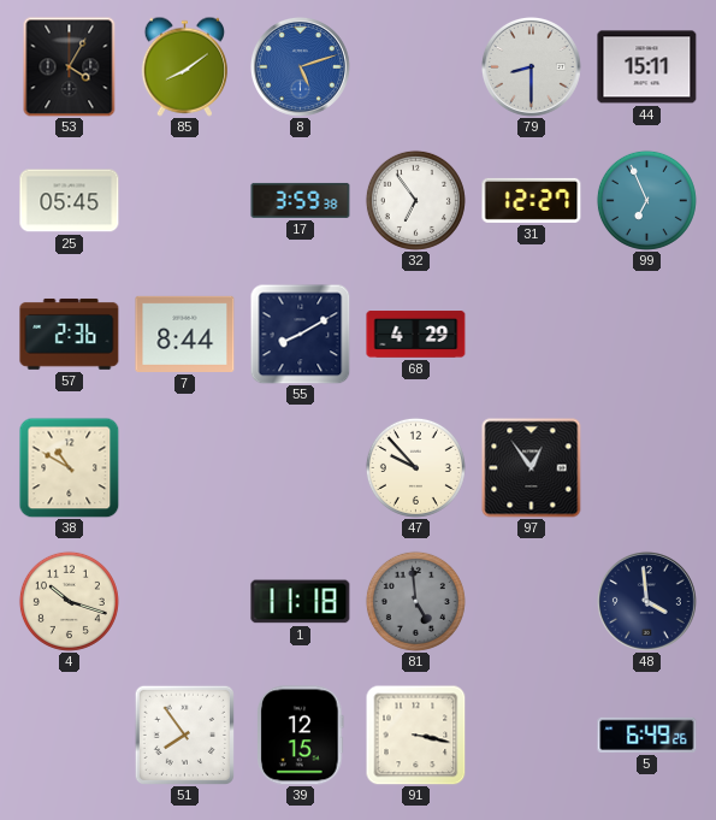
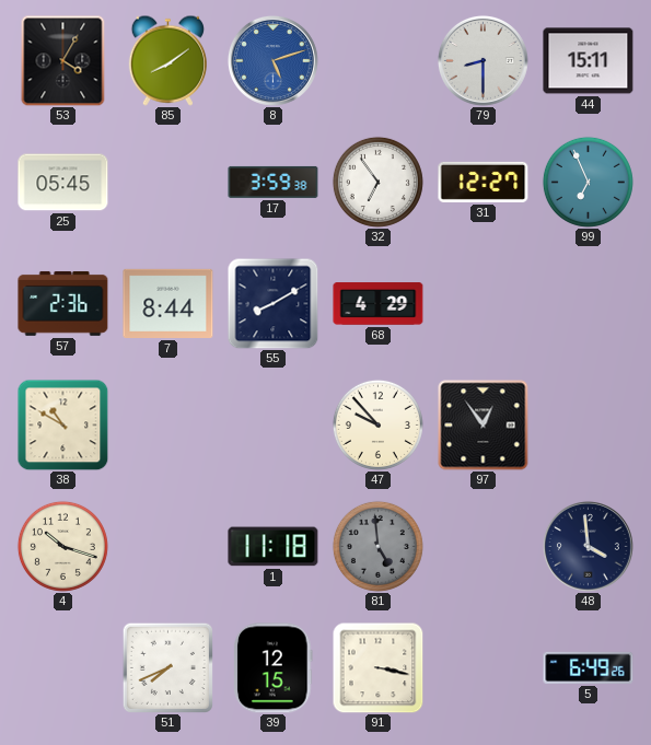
51: 7:54 -> 7:41
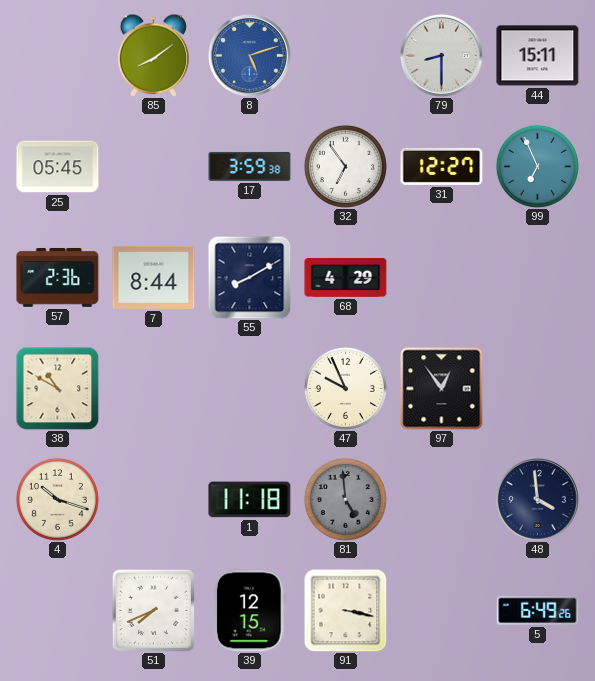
53: 4:05 -> none
47: 9:53 -> 9:56
